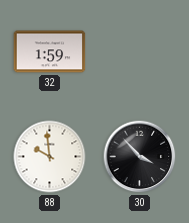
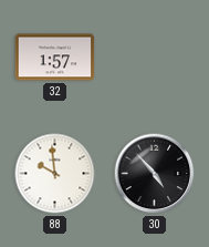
32: 1:59 -> 1:57
30: 3:53 -> 4:53
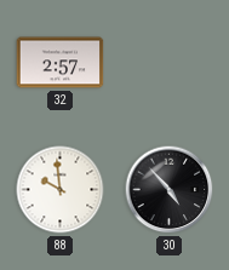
32: 1:57 -> 2:57
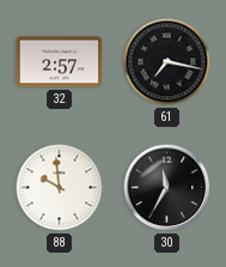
61: none -> 7:17
30: 4:53 -> 11:35
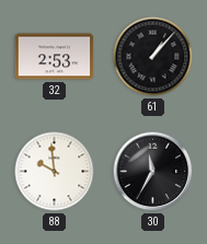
32: 2:57 -> 2:53
61: 7:17 -> 1:07
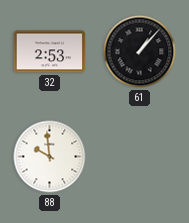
30: 11:35 -> none
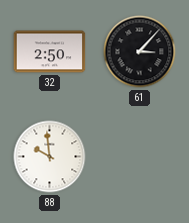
32: 2:53 -> 2:50
61: 1:07 -> 3:07
